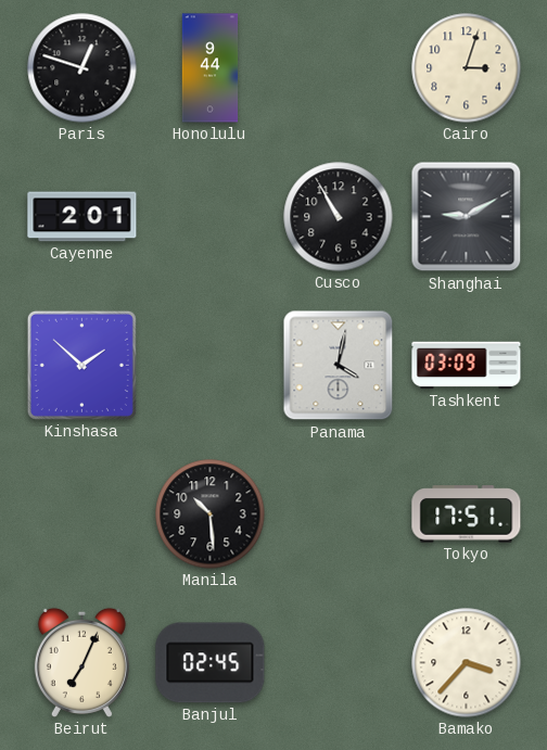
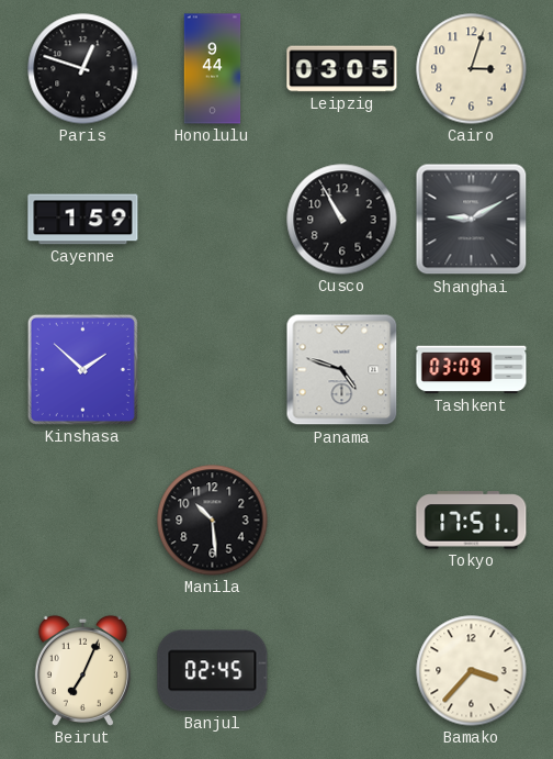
Leipzig: none -> 03:05
Cayenne: 2:01 -> 1:59
Panama: 4:02 -> 4:48
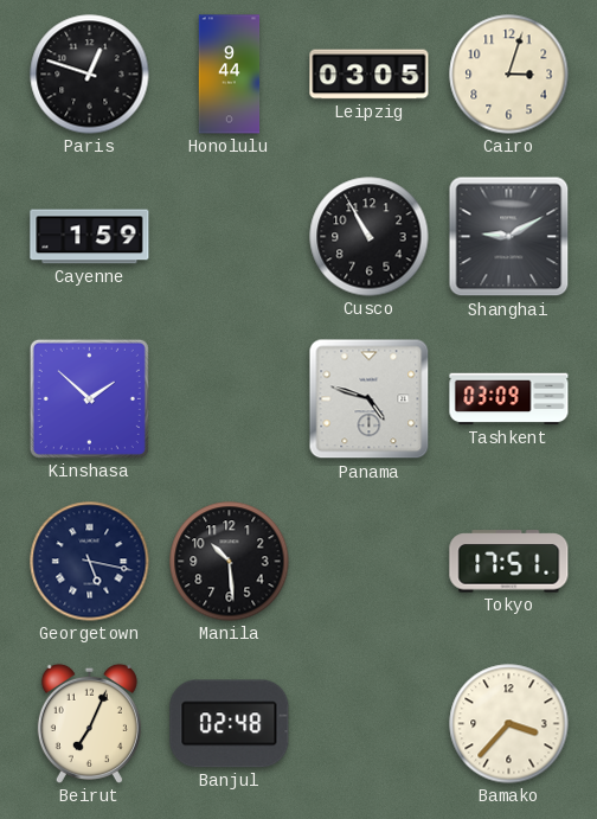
Georgetown: none -> 5:17
Banjul: 02:45 -> 02:48
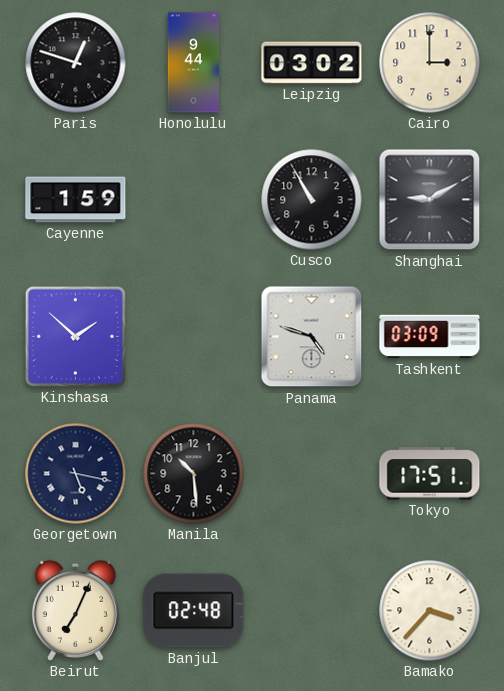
Leipzig: 03:05 -> 03:02
Cairo: 3:03 -> 3:00
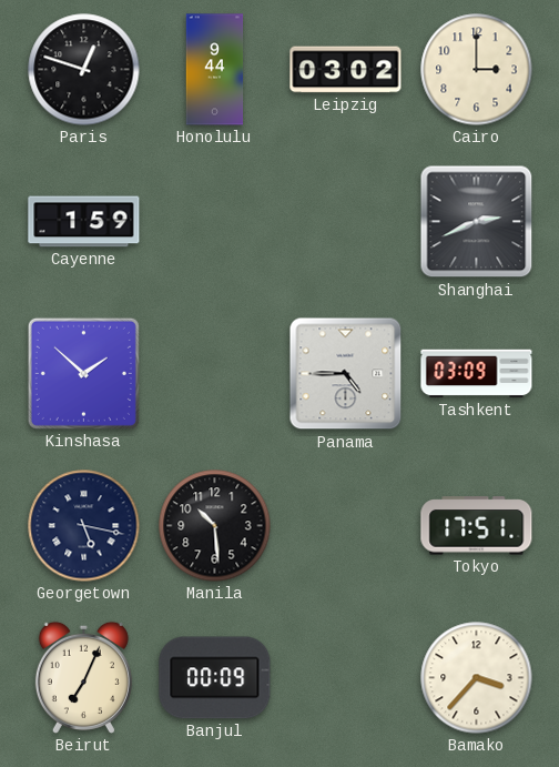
Cusco: 10:55 -> none
Shanghai: 9:10 -> 2:41
Panama: 4:48 -> 4:45
Banjul: 02:48 -> 00:09
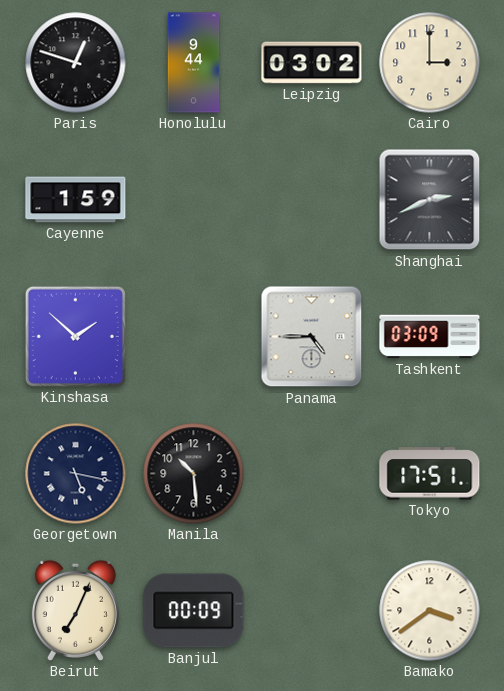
Bamako: 3:37 -> 3:39
